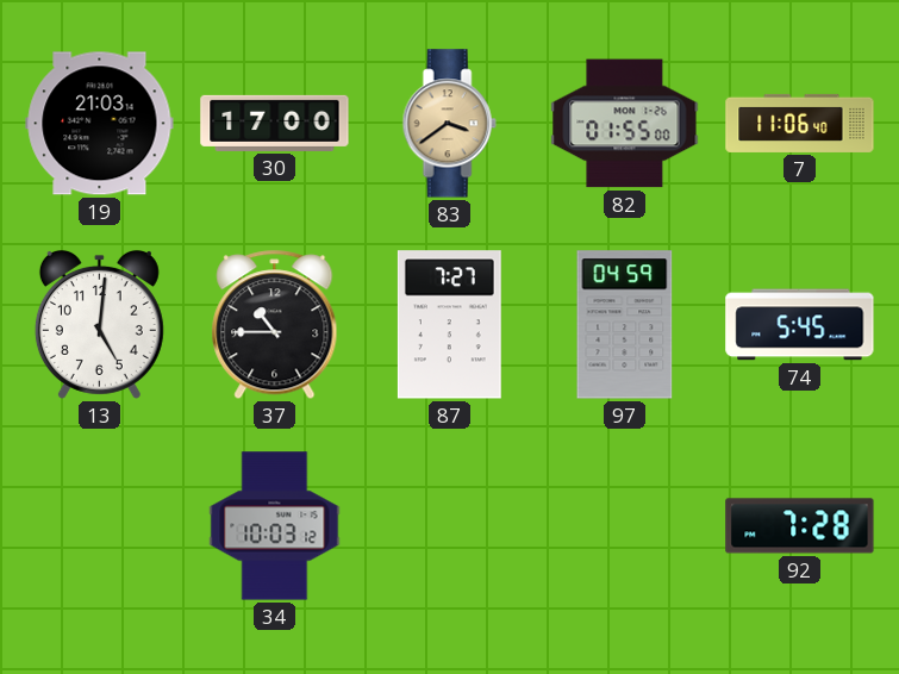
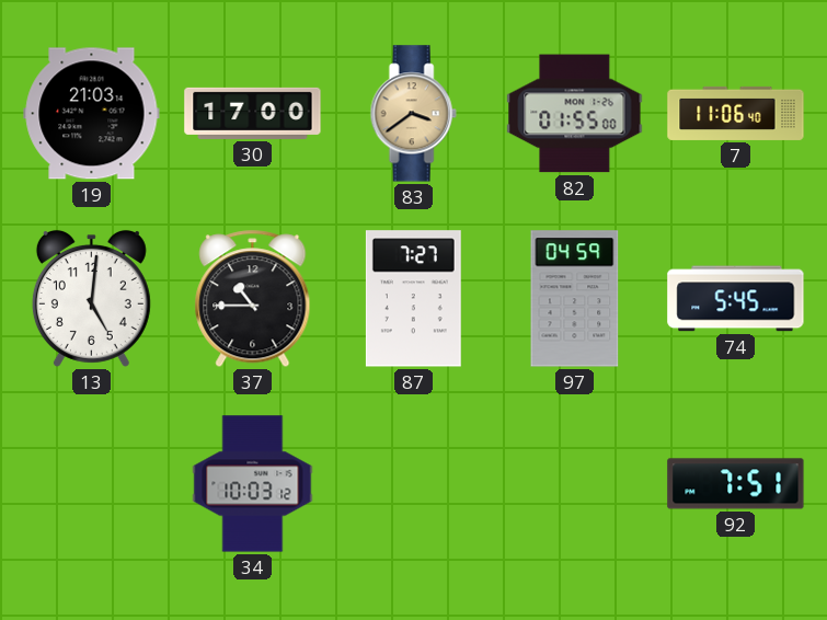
92: 7:28 -> 7:51
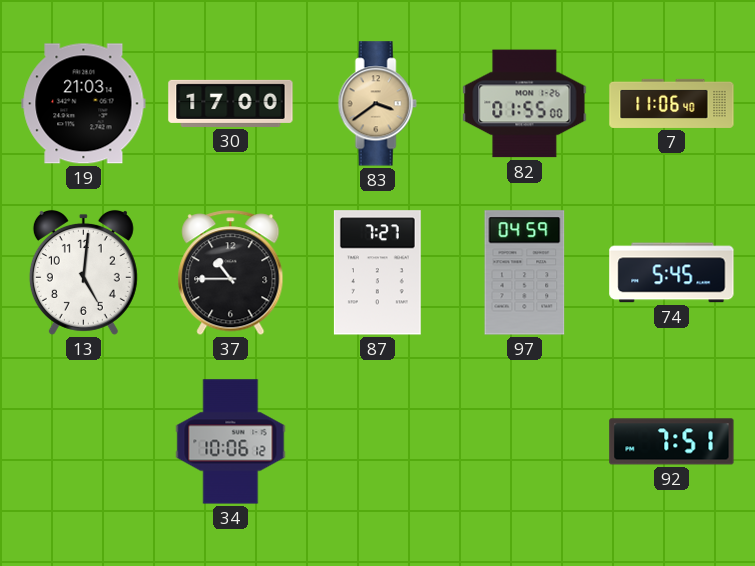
34: 10:03 -> 10:06
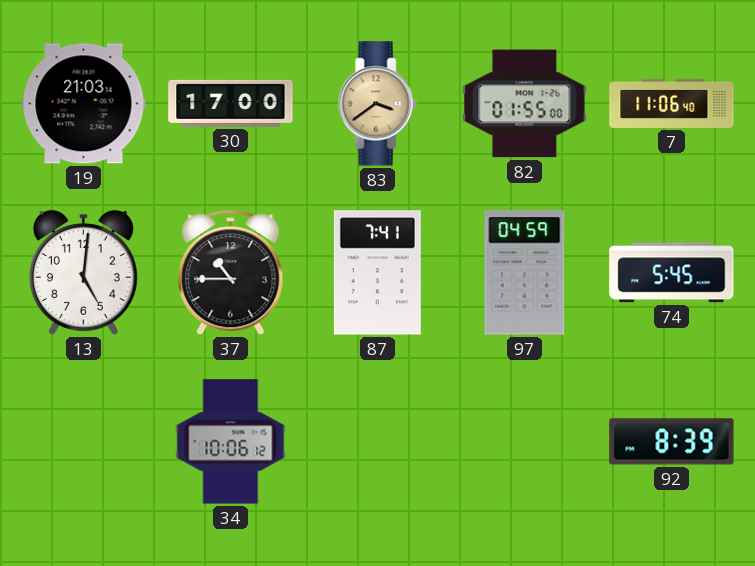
87: 7:27 -> 7:41
92: 7:51 -> 8:39
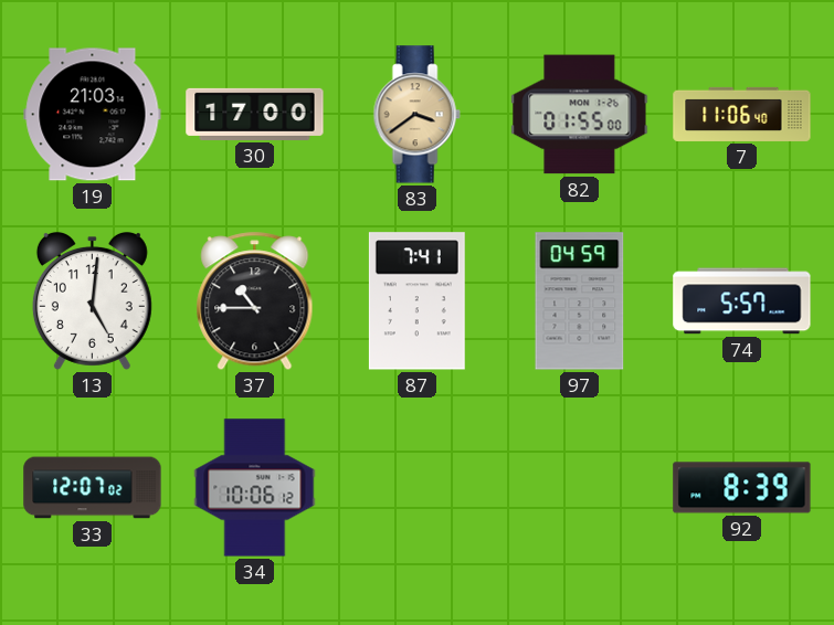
74: 5:45 -> 5:57
33: none -> 12:07
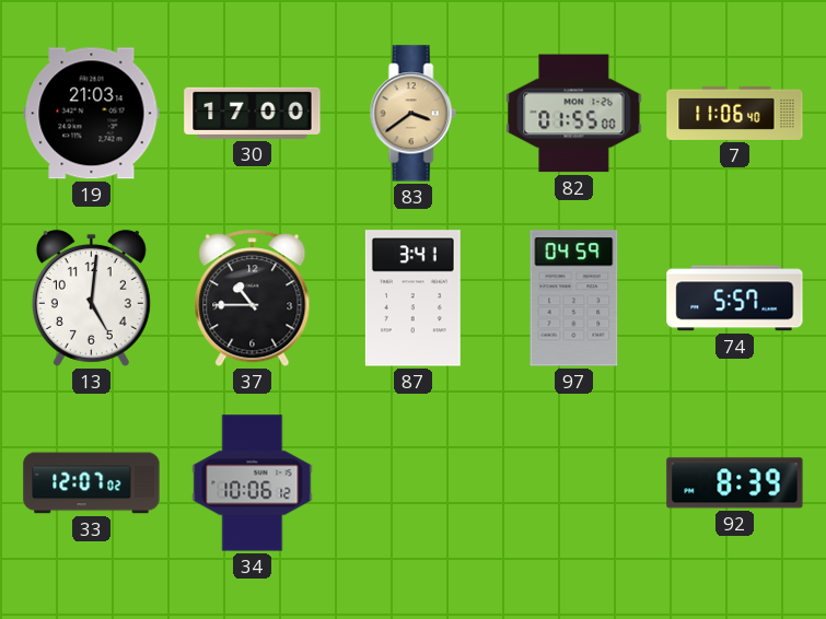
87: 7:41 -> 3:41
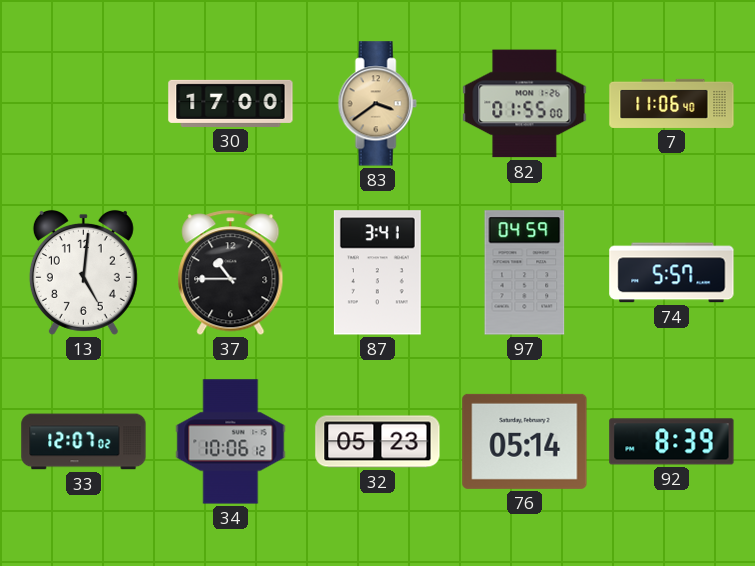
19: 21:03 -> none
32: none -> 05:23
76: none -> 05:14
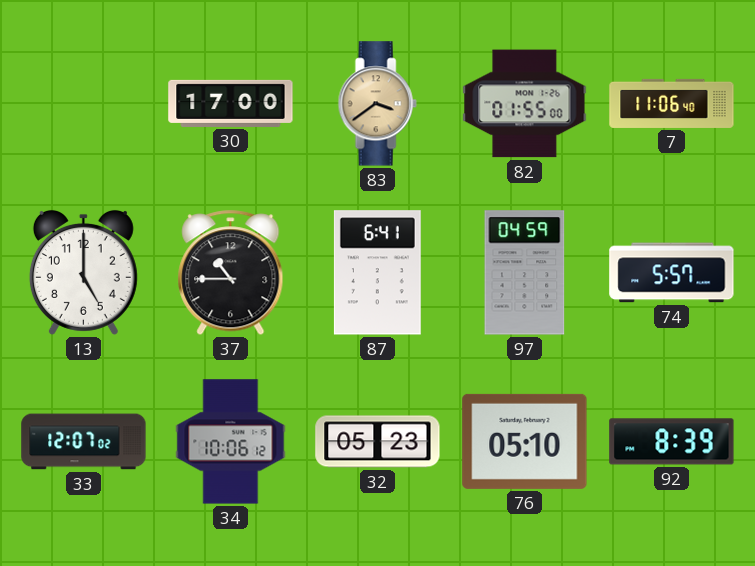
13: 5:01 -> 5:00
87: 3:41 -> 6:41
76: 05:14 -> 05:10
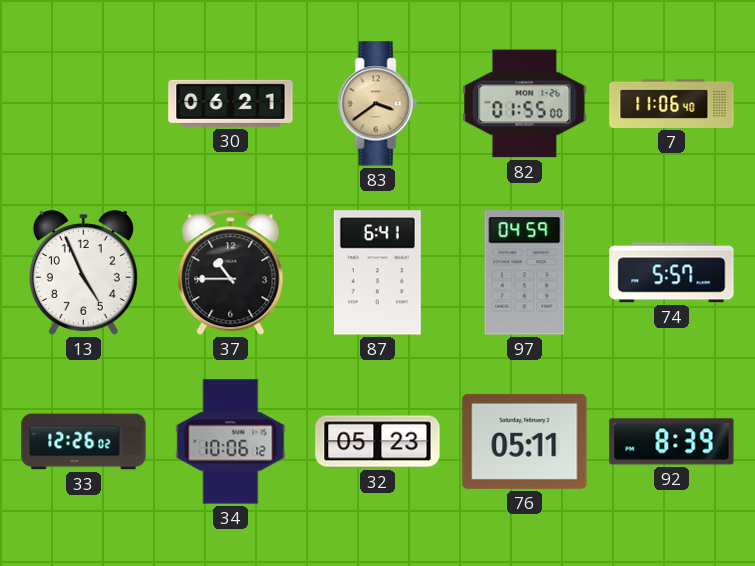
30: 17:00 -> 06:21
13: 5:00 -> 4:56
33: 12:07 -> 12:26
76: 05:10 -> 05:11
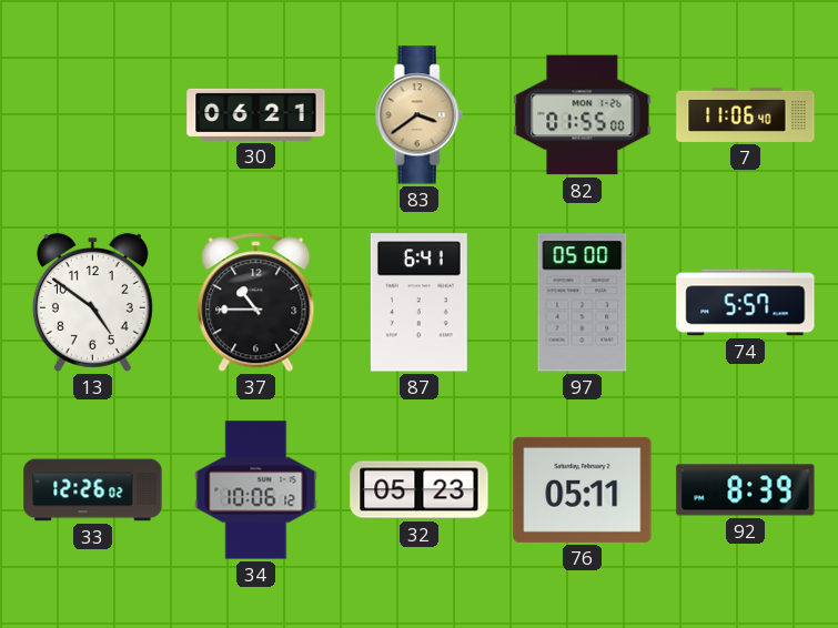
13: 4:56 -> 4:51
97: 04:59 -> 05:00
